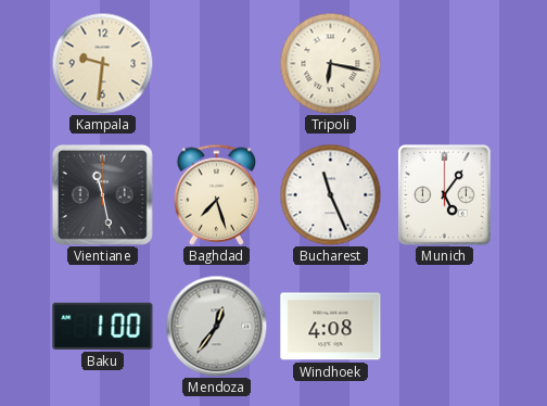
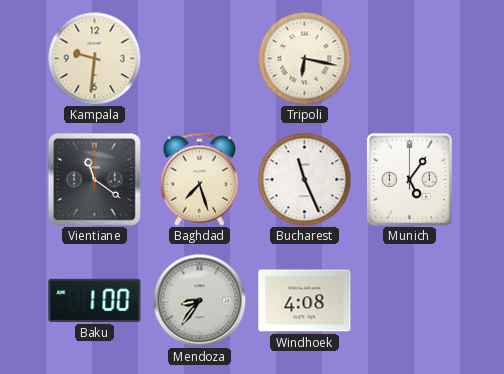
Vientiane: 11:28 -> 11:21
Mendoza: 12:36 -> 8:36
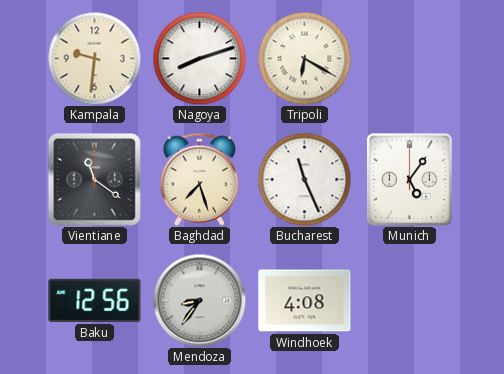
Nagoya: none -> 8:12
Tripoli: 6:17 -> 6:20
Baku: 1:00 -> 12:56
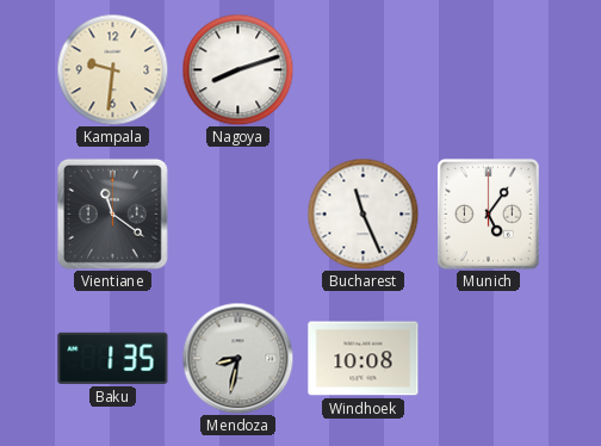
Tripoli: 6:20 -> none
Baghdad: 7:27 -> none
Baku: 12:56 -> 1:35
Mendoza: 8:36 -> 8:32
Windhoek: 4:08 -> 10:08
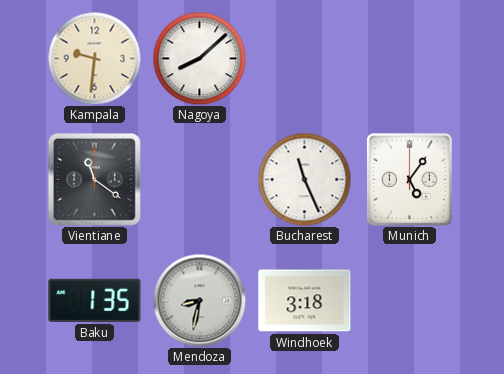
Nagoya: 8:12 -> 8:08
Windhoek: 10:08 -> 3:18
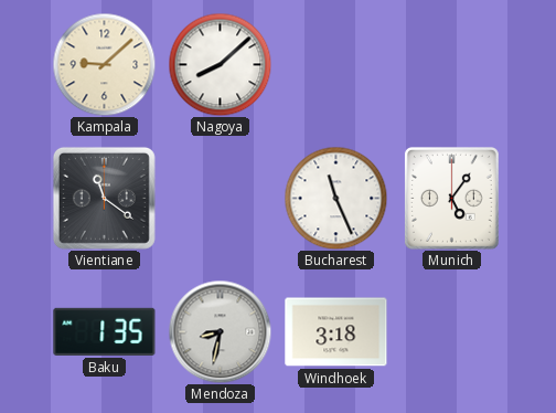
Kampala: 9:31 -> 9:08
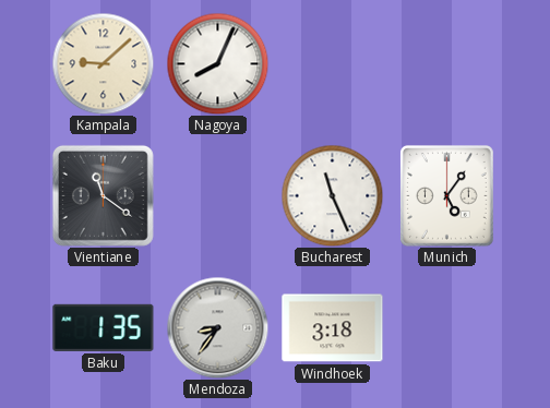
Nagoya: 8:08 -> 8:04
Mendoza: 8:32 -> 8:36
